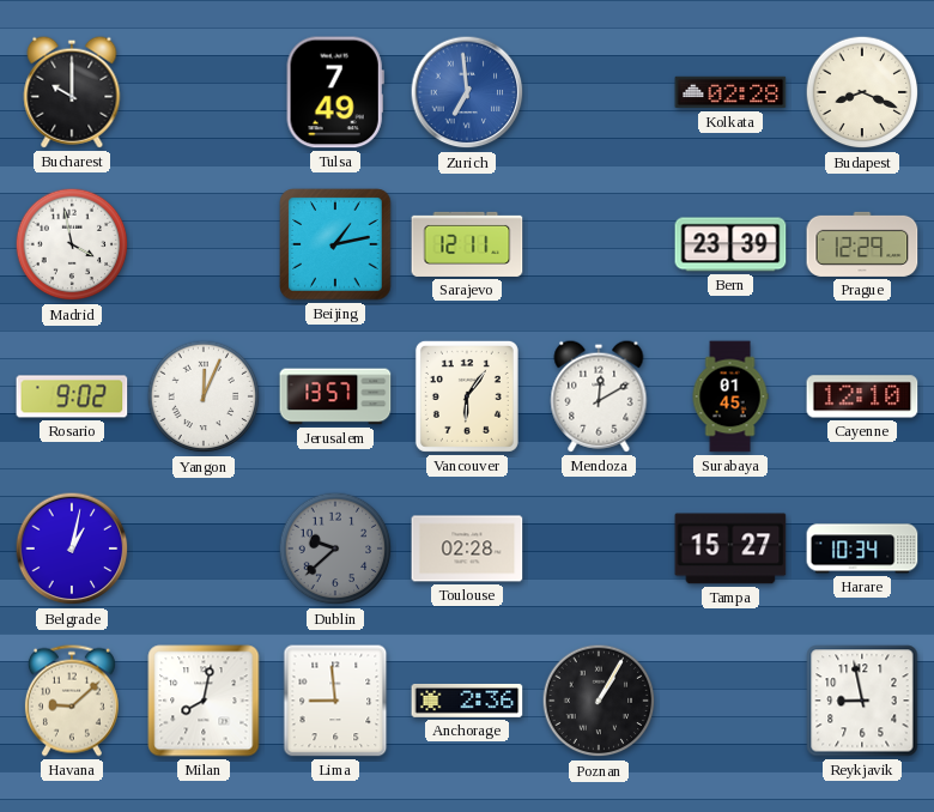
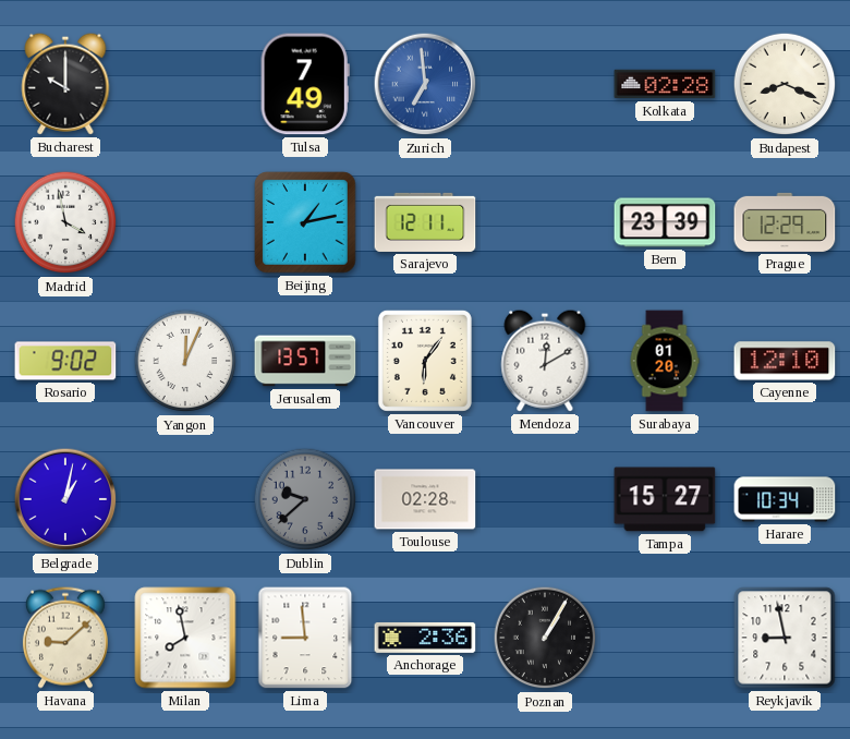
Surabaya: 01:45 -> 01:20
Milan: 8:02 -> 7:58
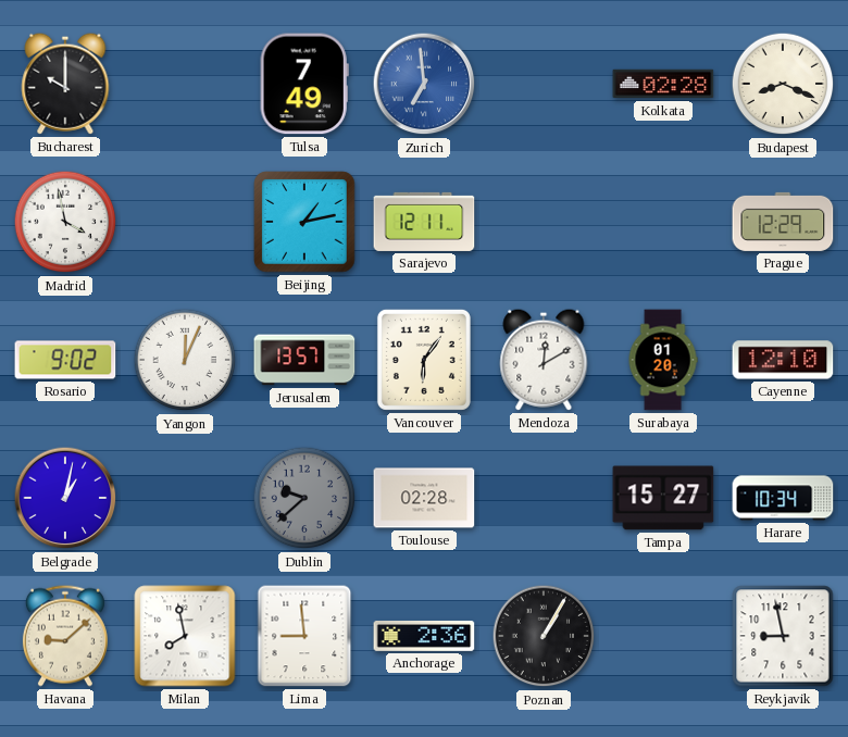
Bern: 23:39 -> none
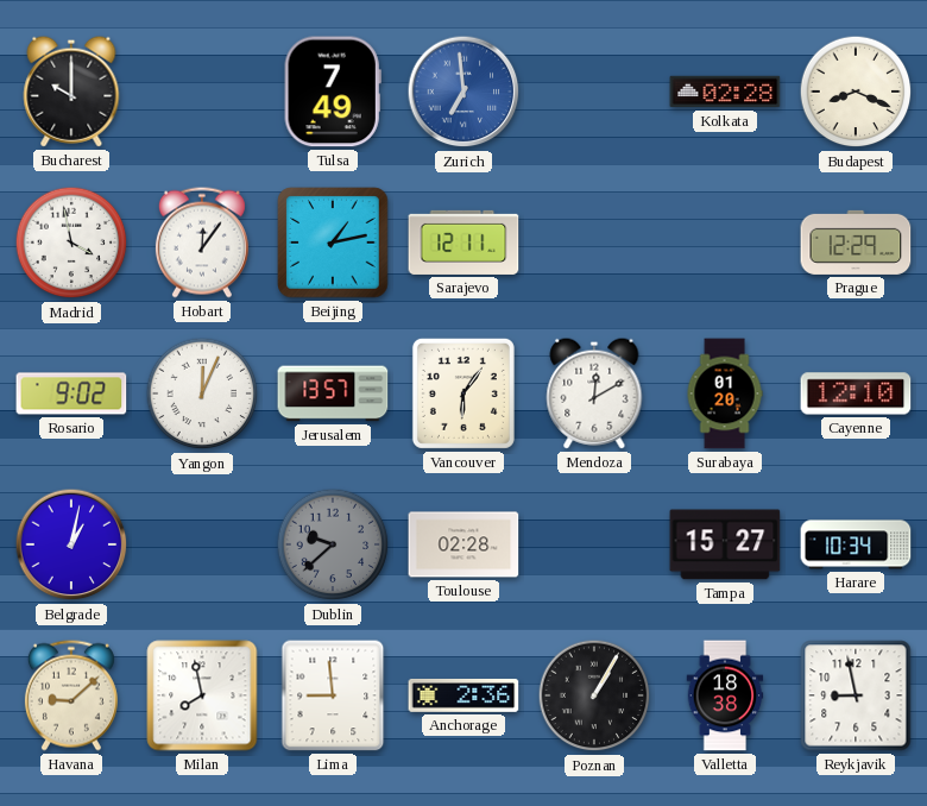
Hobart: none -> 12:06
Valletta: none -> 18:38
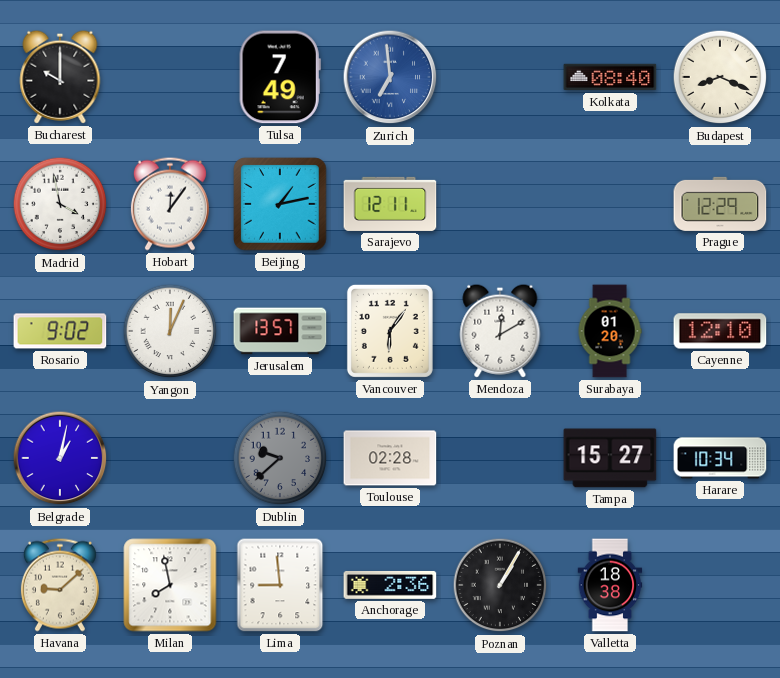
Kolkata: 02:28 -> 08:40
Reykjavik: 8:58 -> none
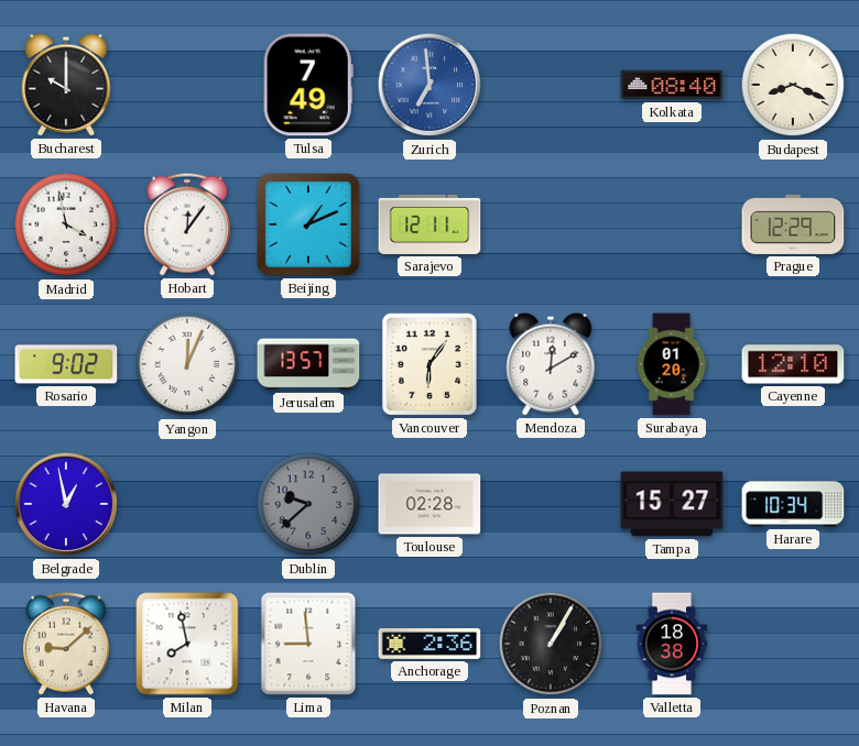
Beijing: 1:13 -> 1:11
Belgrade: 1:02 -> 12:58
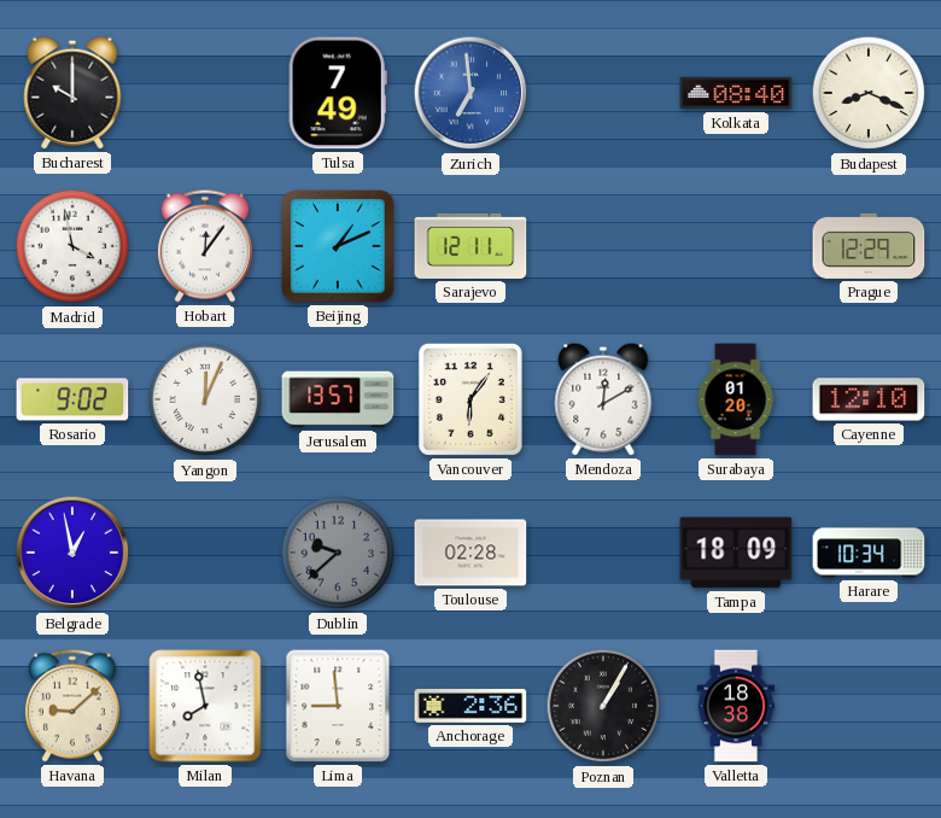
Tampa: 15:27 -> 18:09
